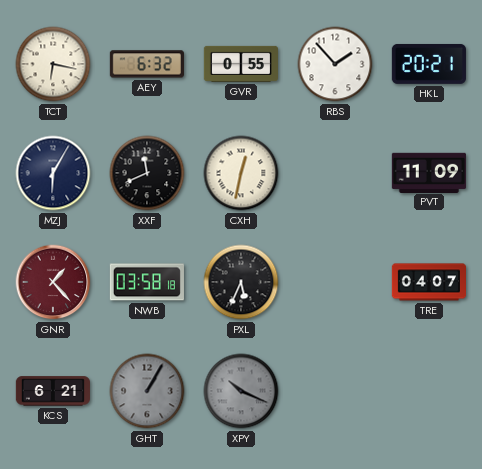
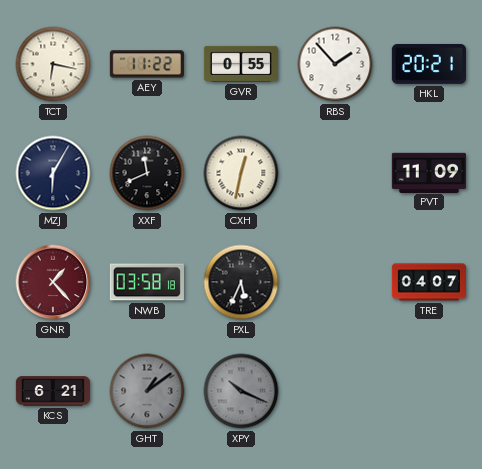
AEY: 6:32 -> 11:22
GHT: 1:05 -> 1:09
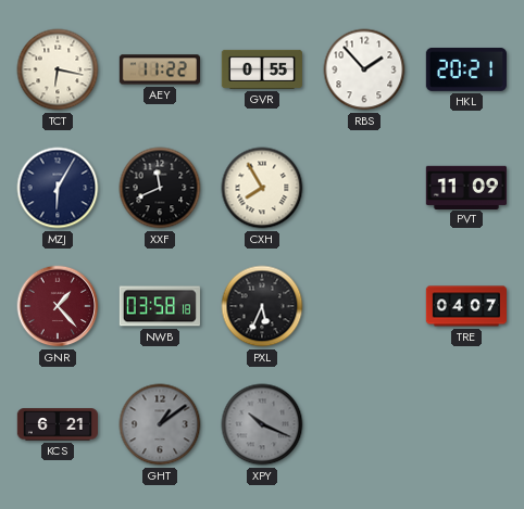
CXH: 12:32 -> 7:55
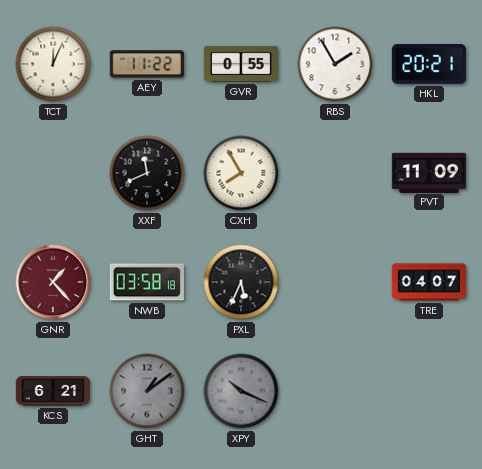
TCT: 6:17 -> 12:04
RBS: 1:53 -> 1:55
MZJ: 6:05 -> none
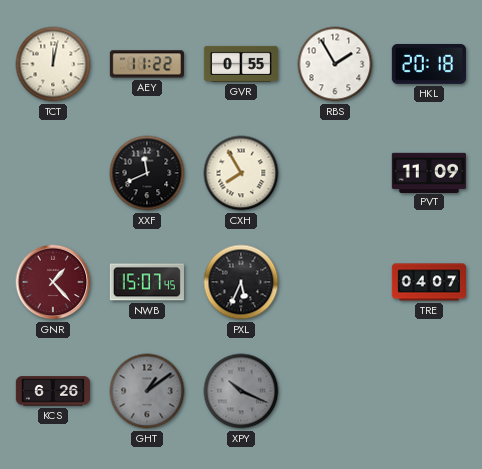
TCT: 12:04 -> 12:02
HKL: 20:21 -> 20:18
NWB: 03:58 -> 15:07
KCS: 6:21 -> 6:26
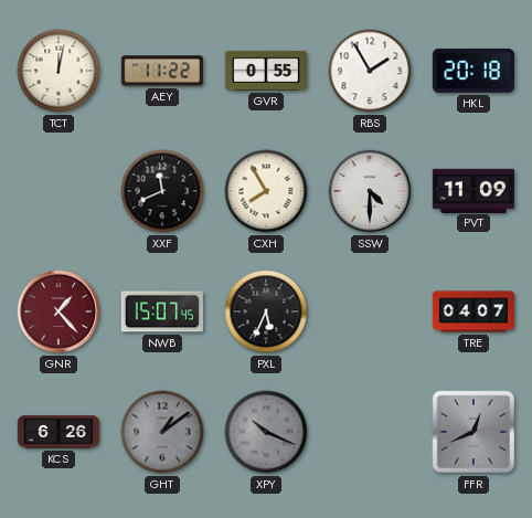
SSW: none -> 4:30
FFR: none -> 12:41
